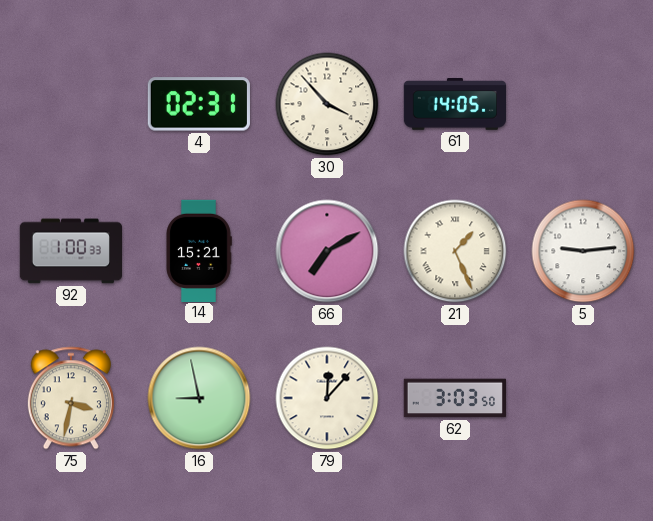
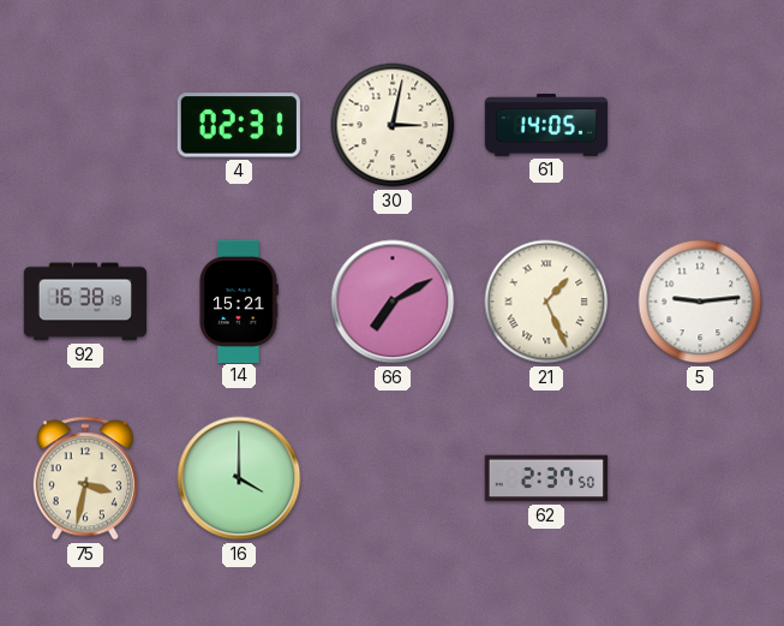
30: 3:53 -> 3:02
92: 1:00 -> 16:38
16: 8:58 -> 4:00
79: 12:07 -> none
62: 3:03 -> 2:37
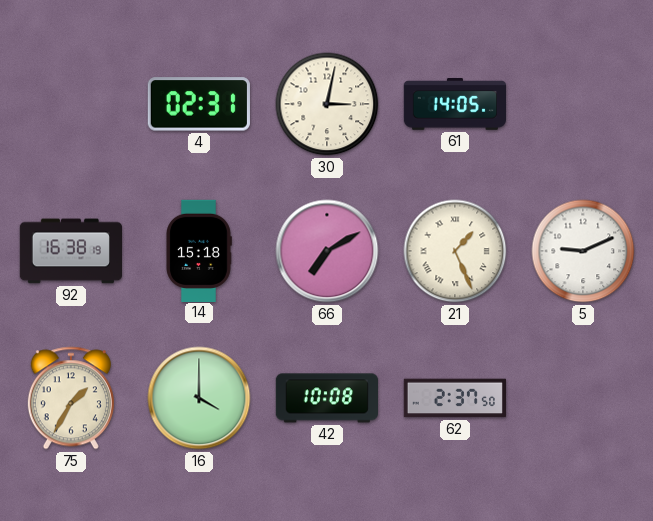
14: 15:21 -> 15:18
5: 9:14 -> 9:11
75: 3:32 -> 1:35
42: none -> 10:08
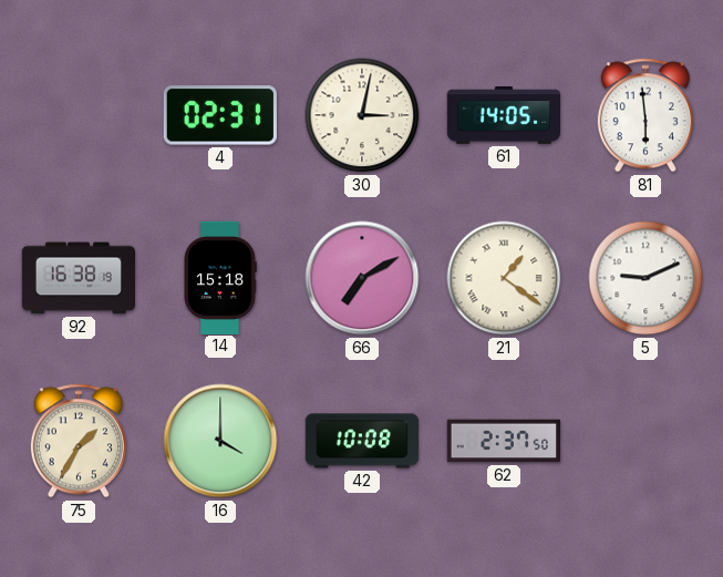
81: none -> 5:59
21: 1:26 -> 1:21
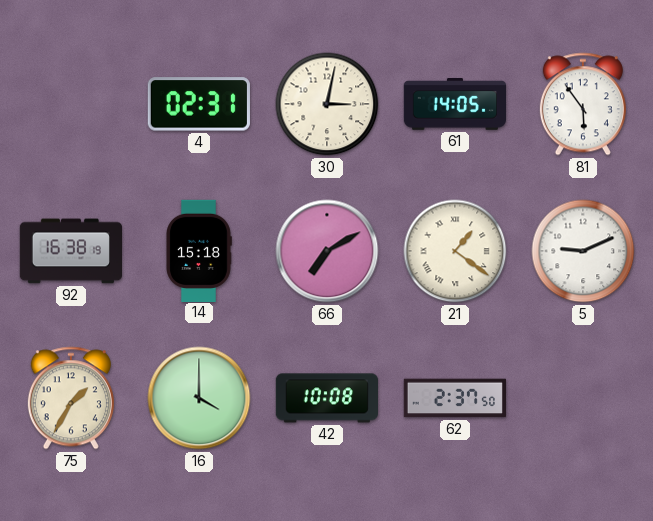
81: 5:59 -> 5:54
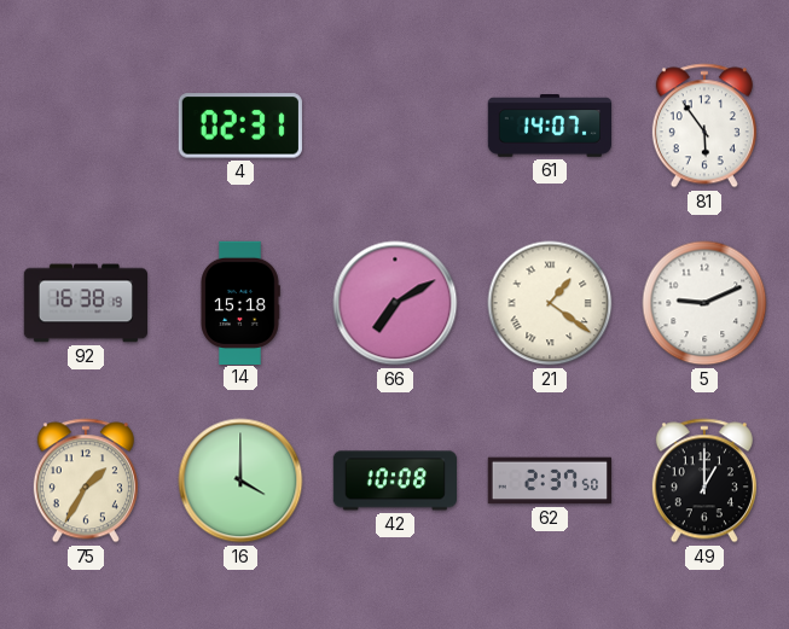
30: 3:02 -> none
61: 14:05 -> 14:07
49: none -> 1:00
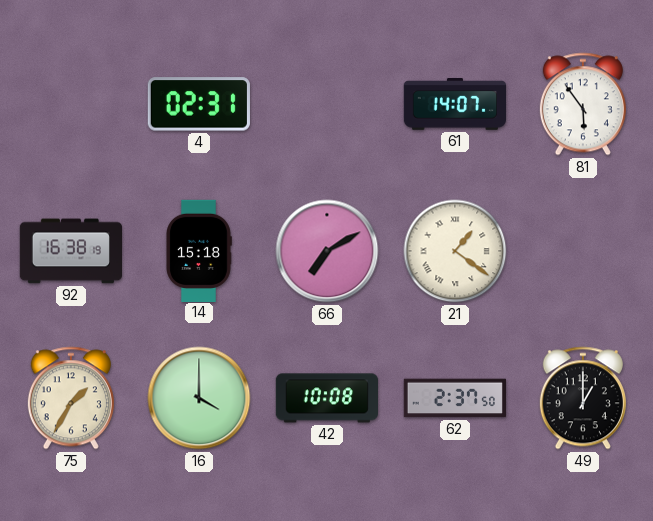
5: 9:11 -> none
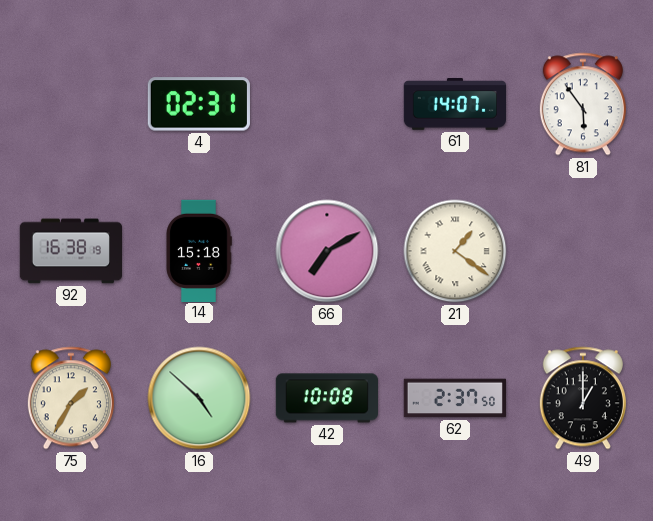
16: 4:00 -> 4:52
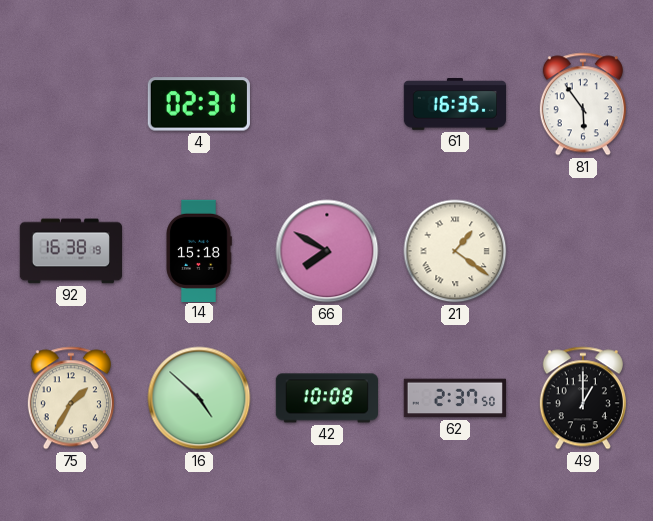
61: 14:07 -> 16:35
66: 7:10 -> 7:50
